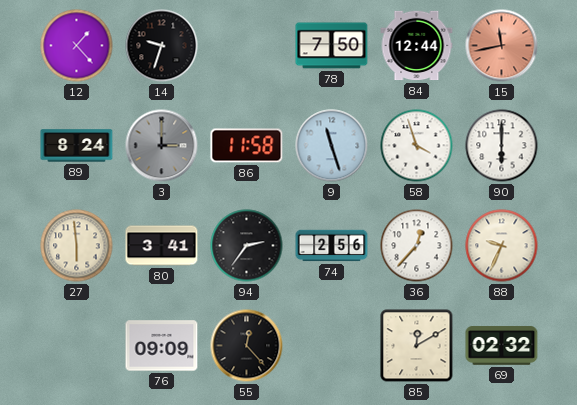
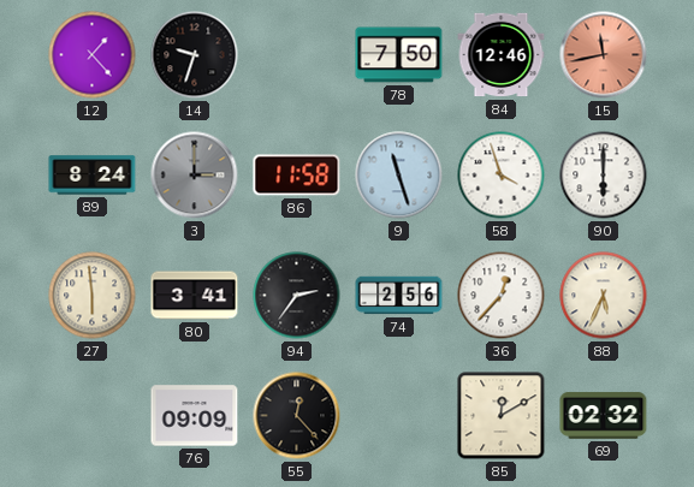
84: 12:44 -> 12:46
88: 9:34 -> 5:34
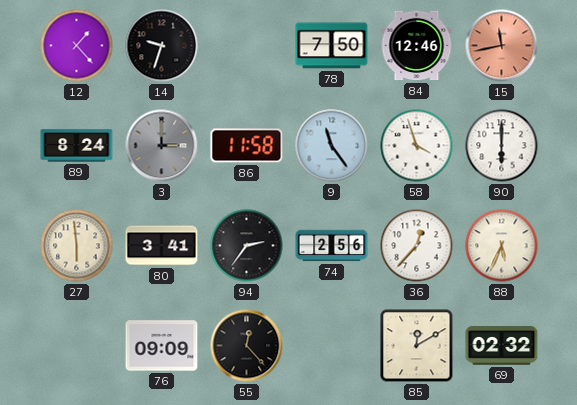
9: 11:27 -> 11:24
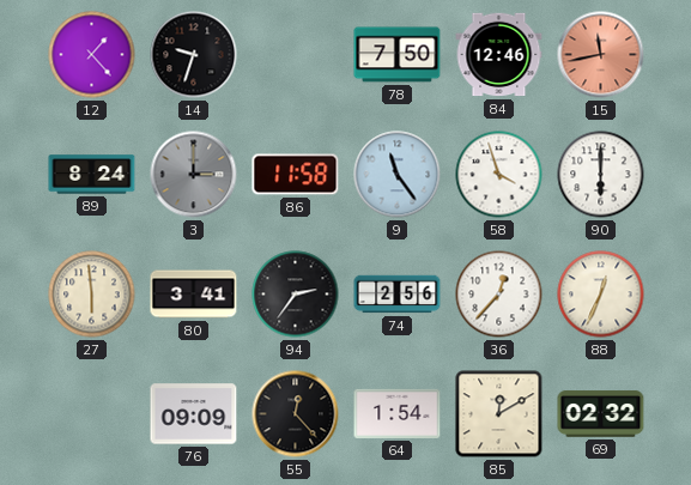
88: 5:34 -> 12:34
64: none -> 1:54
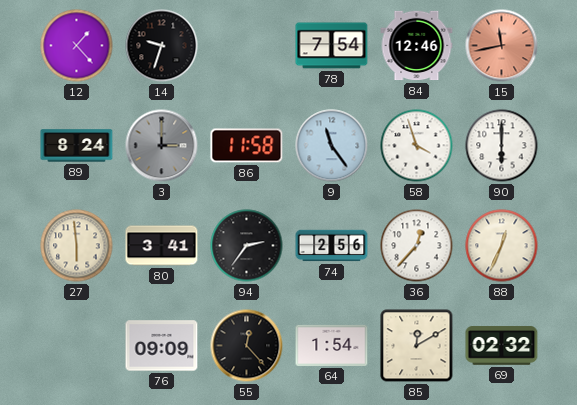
78: 7:50 -> 7:54
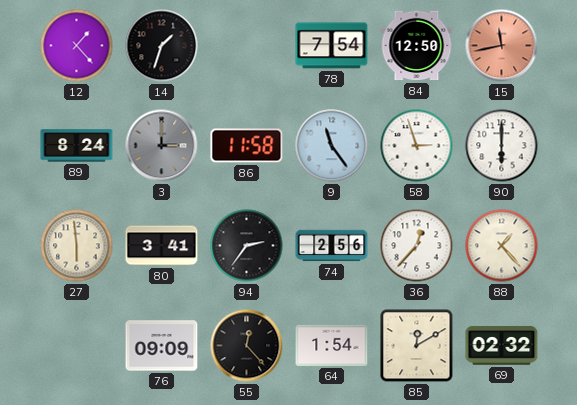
14: 9:33 -> 1:33
84: 12:46 -> 12:50
58: 3:57 -> 2:57
88: 12:34 -> 1:23
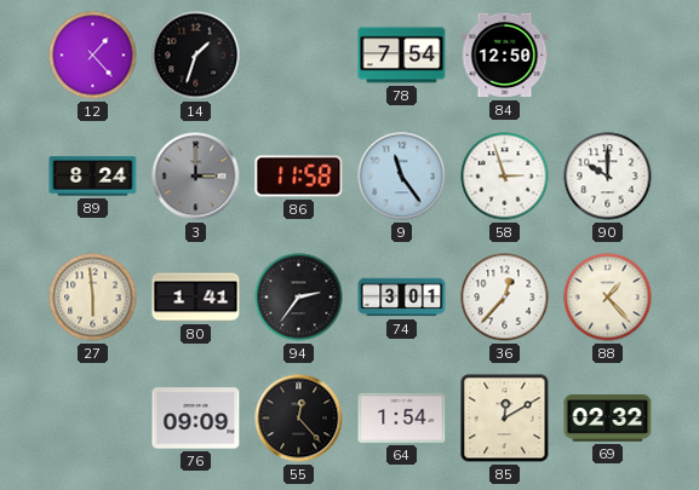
15: 11:43 -> none
90: 6:00 -> 10:00
80: 3:41 -> 1:41
74: 2:56 -> 3:01
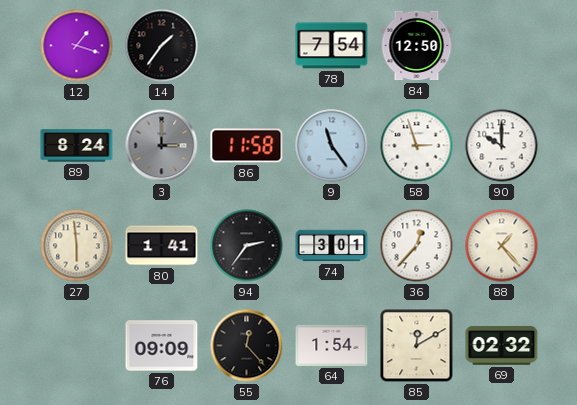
12: 1:23 -> 1:18
14: 1:33 -> 1:36
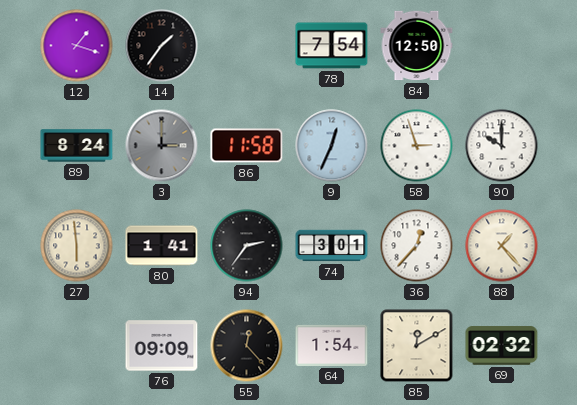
9: 11:24 -> 12:34
